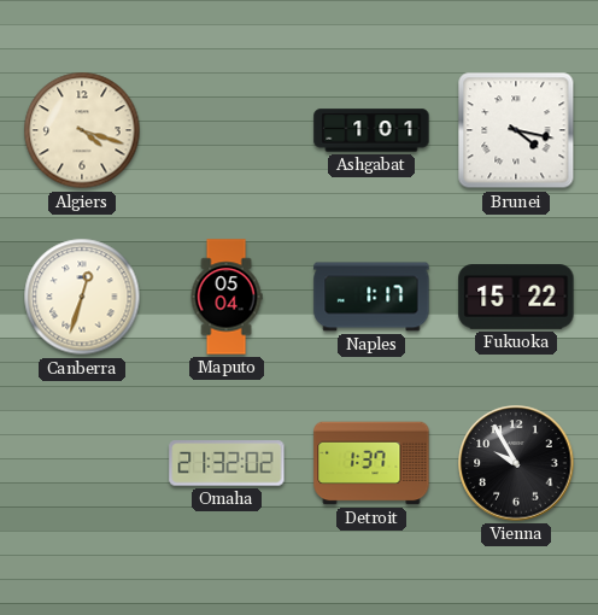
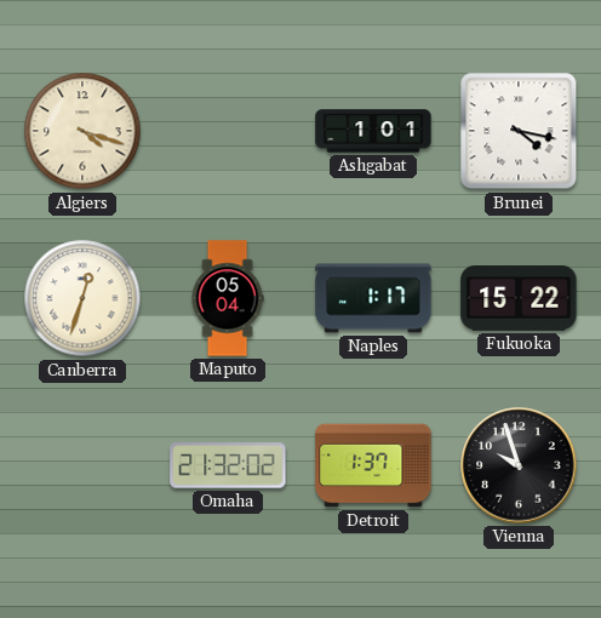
Vienna: 9:55 -> 9:57
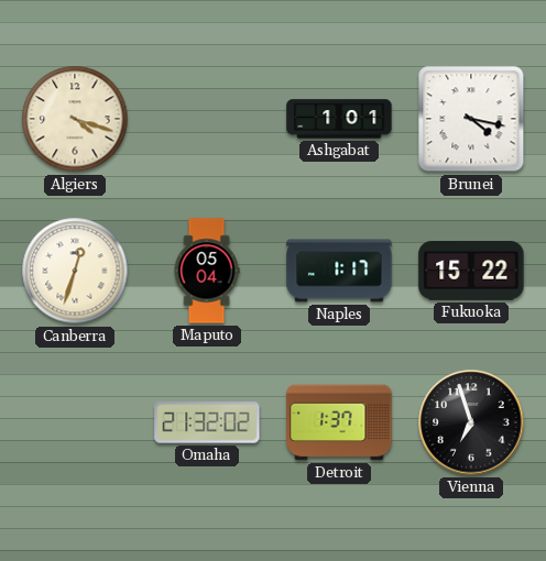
Vienna: 9:57 -> 6:57
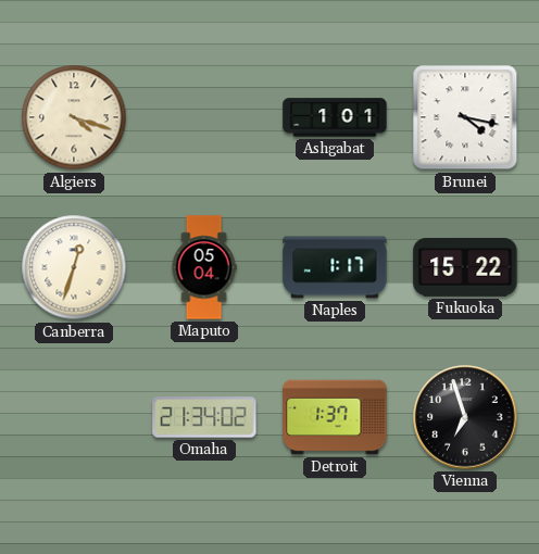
Omaha: 21:32 -> 21:34
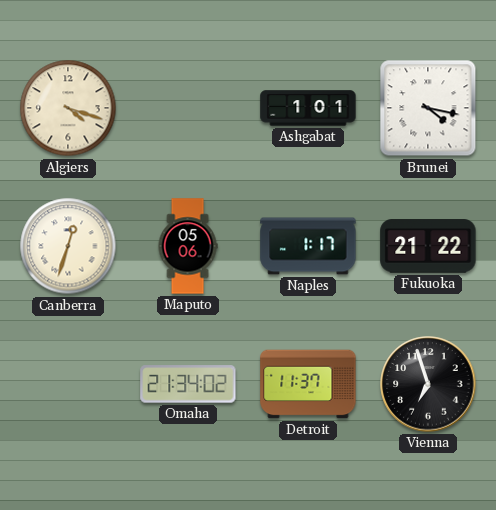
Maputo: 05:04 -> 05:06
Fukuoka: 15:22 -> 21:22
Detroit: 1:37 -> 11:37
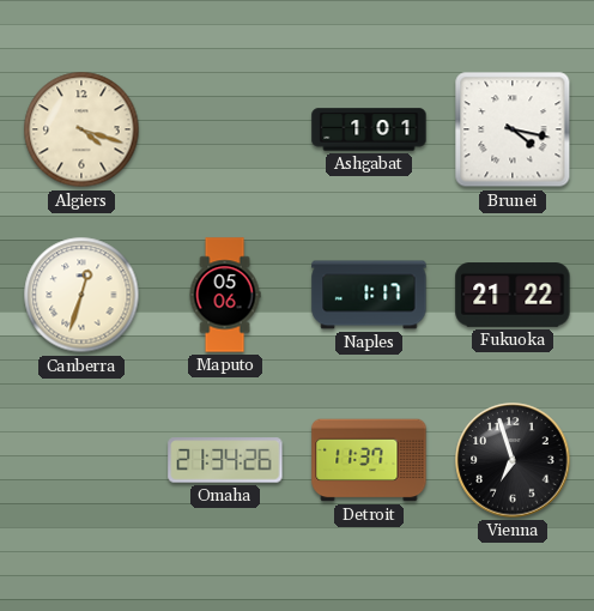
Omaha: 21:34:02 -> 21:34:26
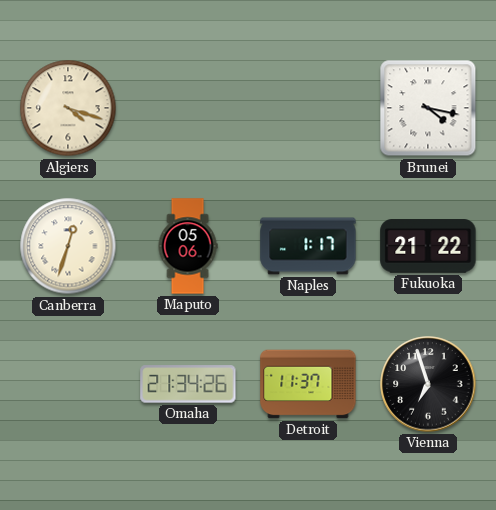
Ashgabat: 1:01 -> none
